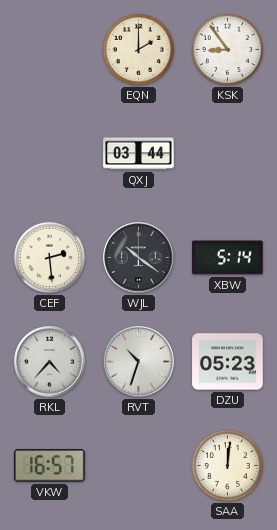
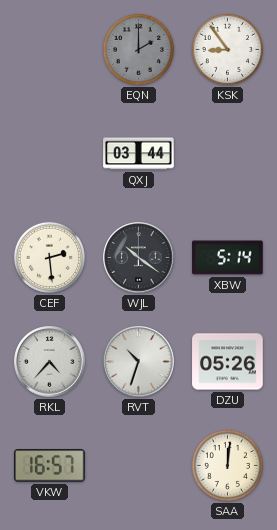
EQN dial: cream -> grey
DZU: 05:23 -> 05:26
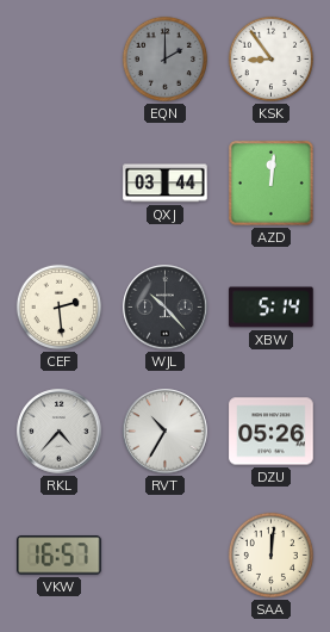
AZD: none -> 12:01
WJL: 10:21 -> 10:23
RVT: 10:33 -> 10:35
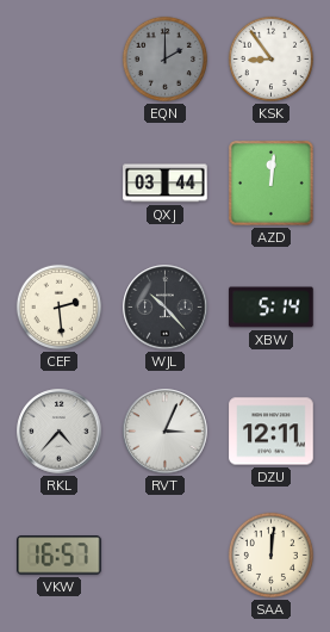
RVT: 10:35 -> 3:04
DZU: 05:26 -> 12:11
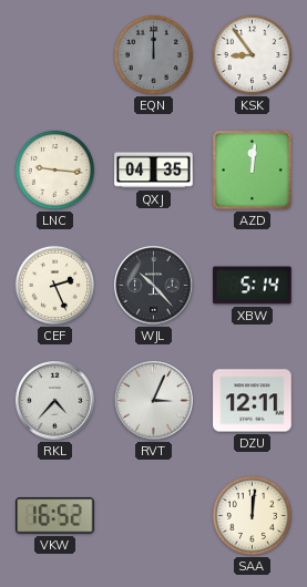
EQN: 2:00 -> 12:00
LNC: none -> 9:16
QXJ: 03:44 -> 04:35
CEF: 2:29 -> 2:26
VKW: 16:57 -> 16:52
